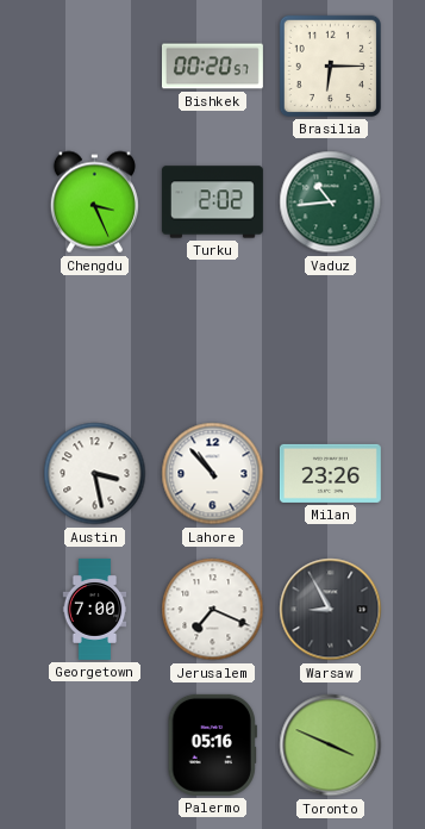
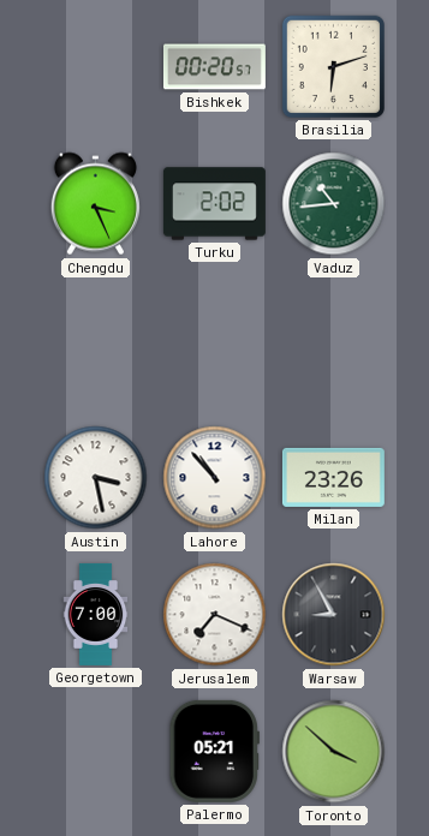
Brasilia: 6:15 -> 6:12
Palermo: 05:16 -> 05:21
Toronto: 3:49 -> 3:52
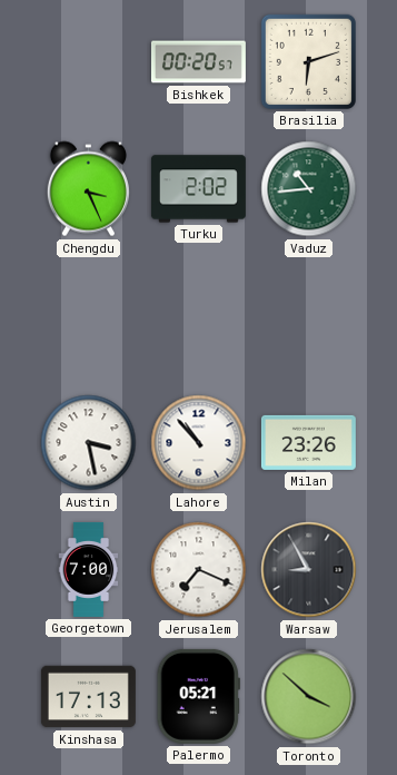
Kinshasa: none -> 17:13
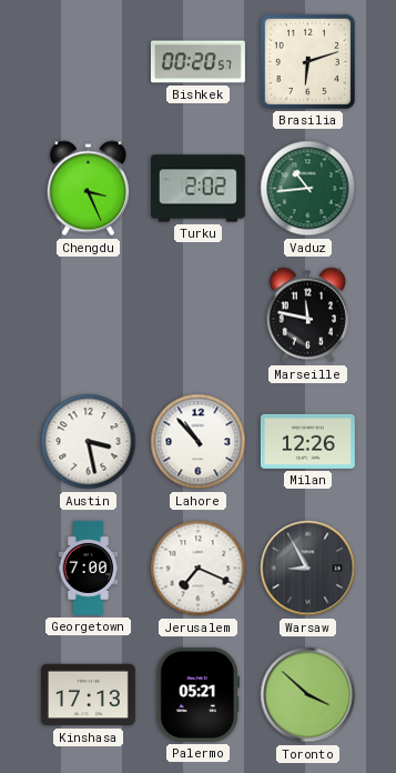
Marseille: none -> 11:47
Milan: 23:26 -> 12:26
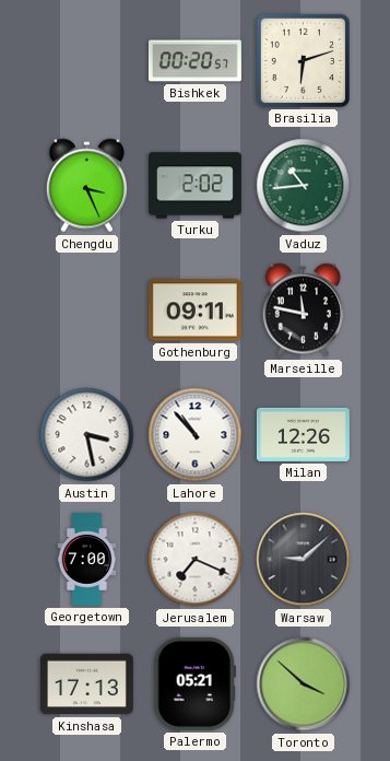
Gothenburg: none -> 09:11
Warsaw: 8:55 -> 9:08
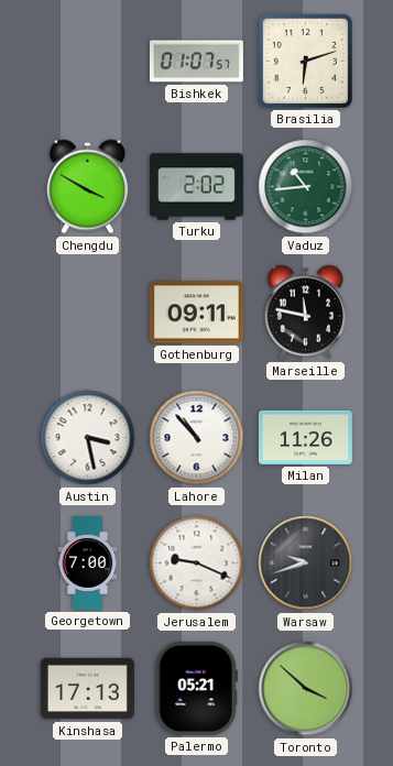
Bishkek: 00:20 -> 01:07
Chengdu: 3:26 -> 3:50
Milan: 12:26 -> 11:26
Jerusalem: 7:19 -> 9:19
Warsaw: 9:08 -> 9:42
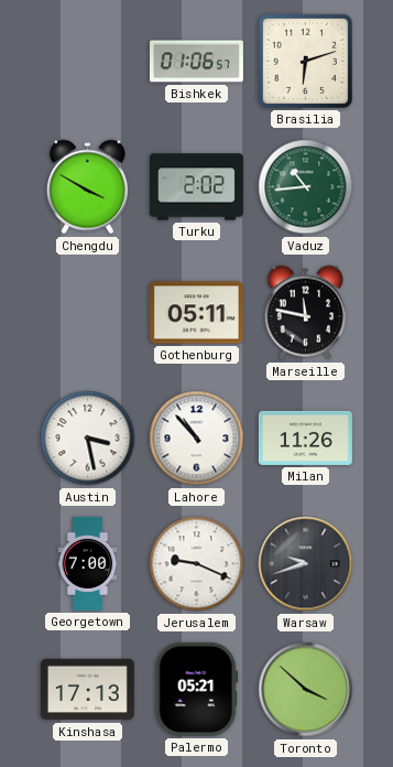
Bishkek: 01:07 -> 01:06
Gothenburg: 09:11 -> 05:11
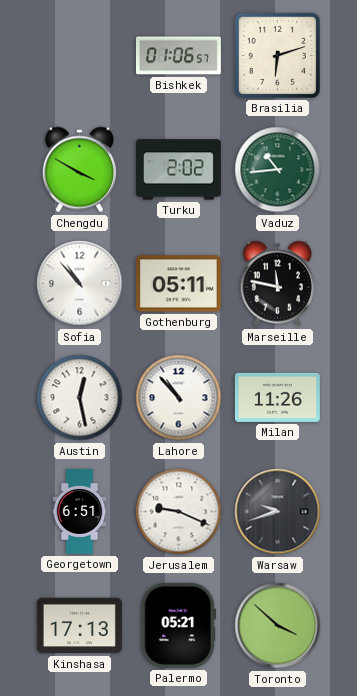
Sofia: none -> 10:53
Austin: 3:28 -> 12:28
Georgetown: 7:00 -> 6:51
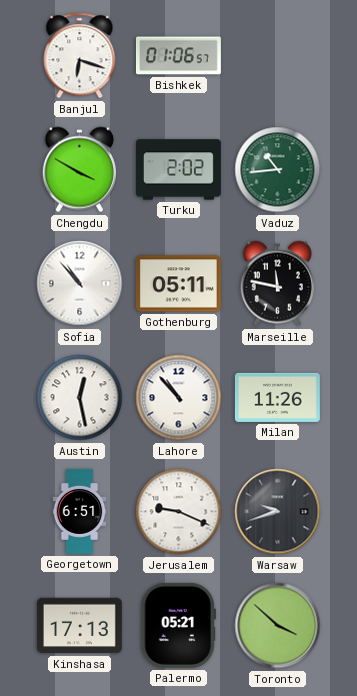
Banjul: none -> 6:18
Brasilia: 6:12 -> none
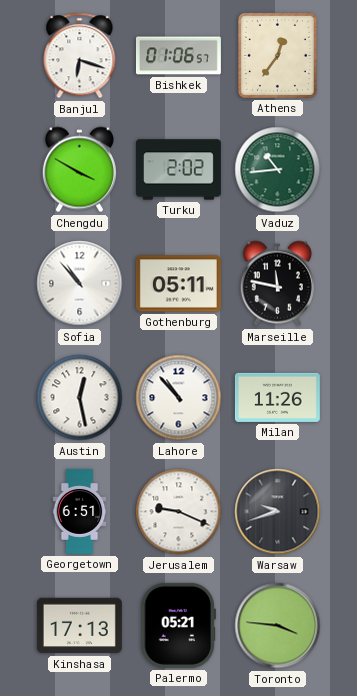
Athens: none -> 12:36
Toronto: 3:52 -> 3:46
